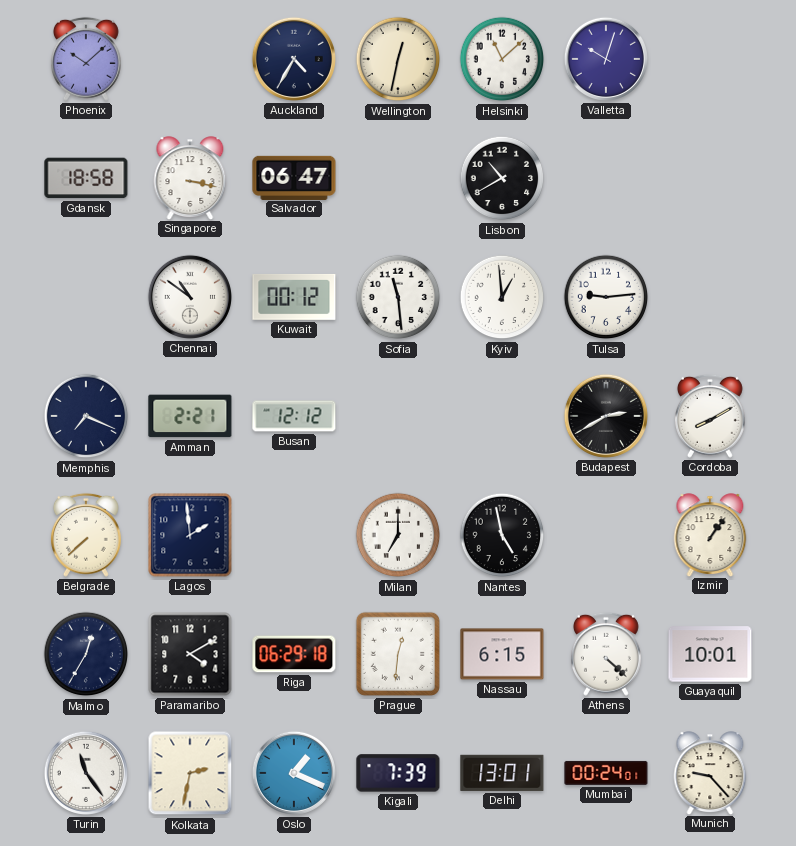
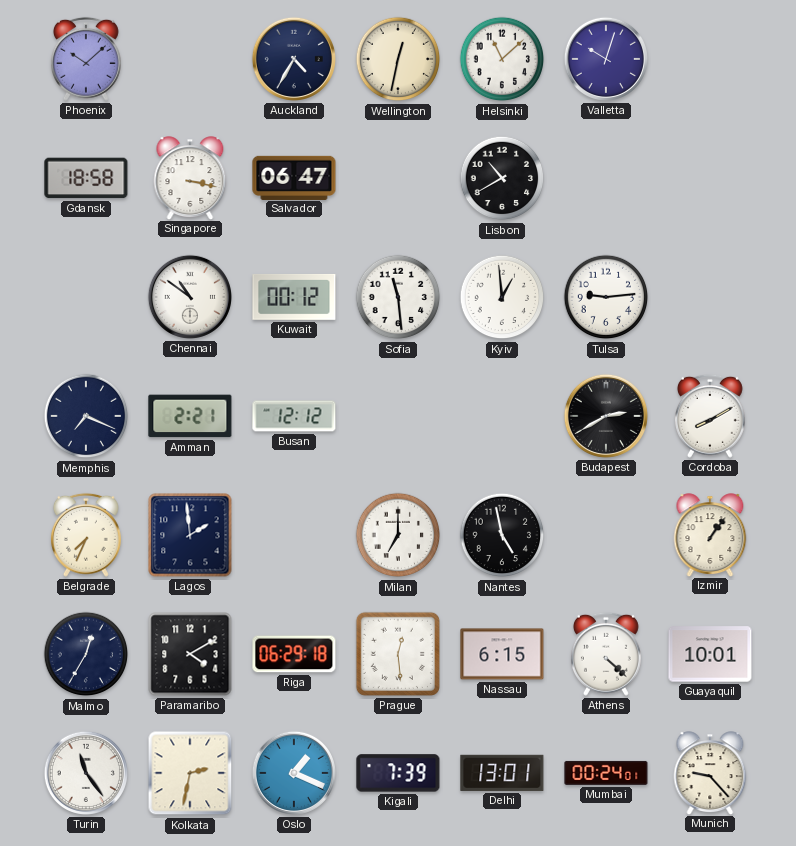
Belgrade: 7:38 -> 7:34
Prague: 12:31 -> 12:29
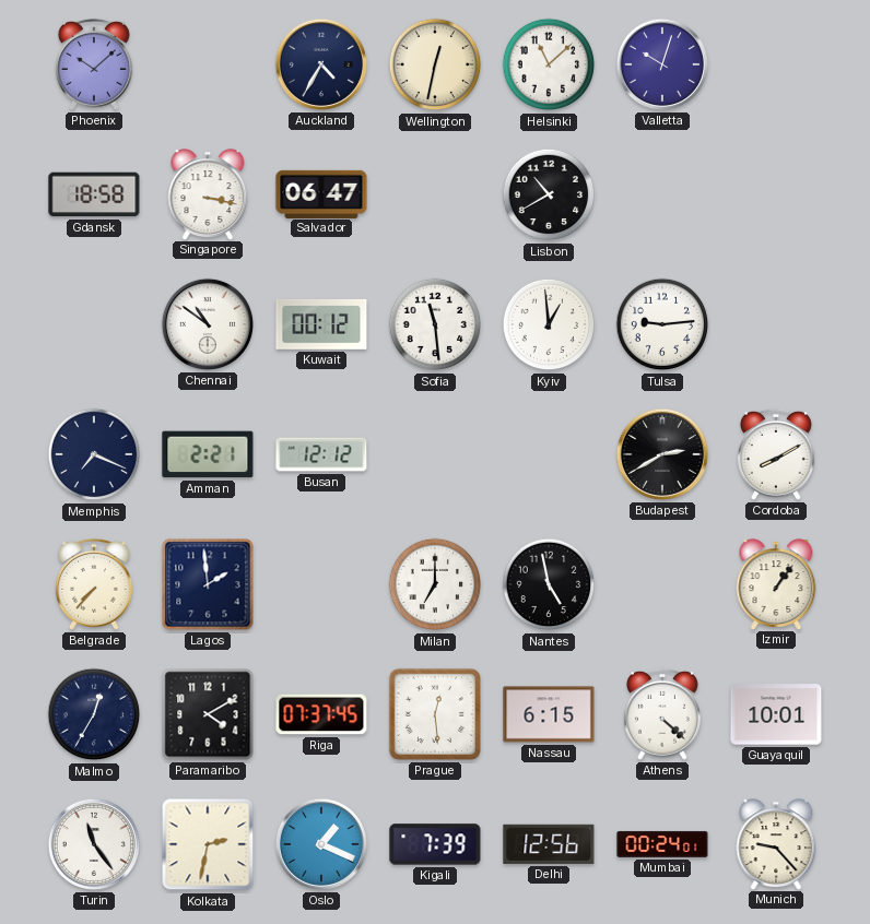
Belgrade: 7:34 -> 7:37
Riga: 06:29 -> 07:37
Delhi: 13:01 -> 12:56
